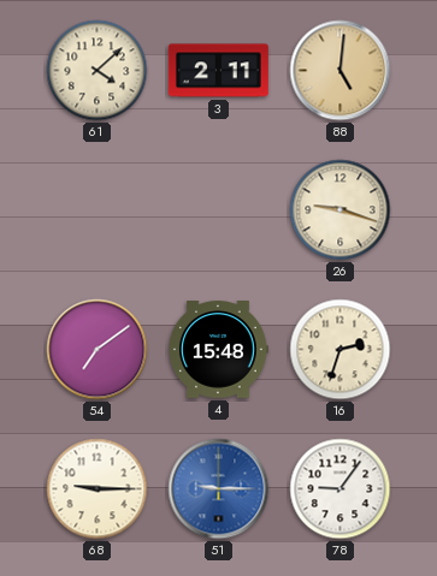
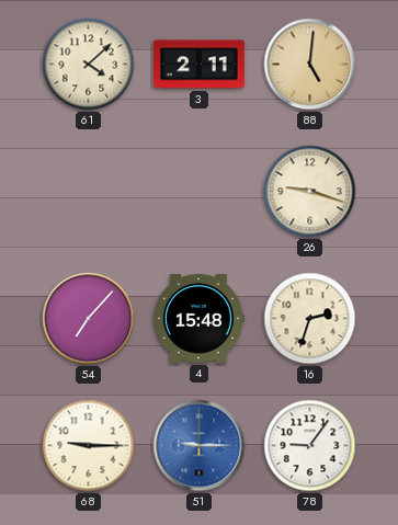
54: 7:09 -> 7:07
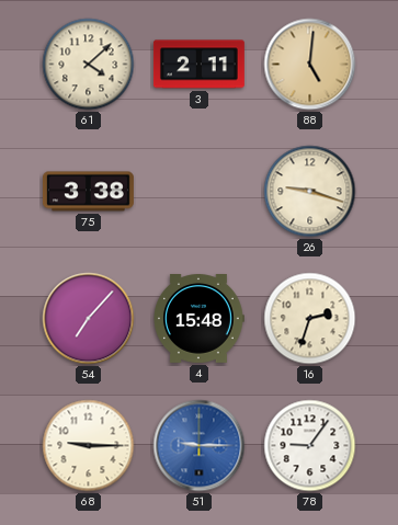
75: none -> 3:38
